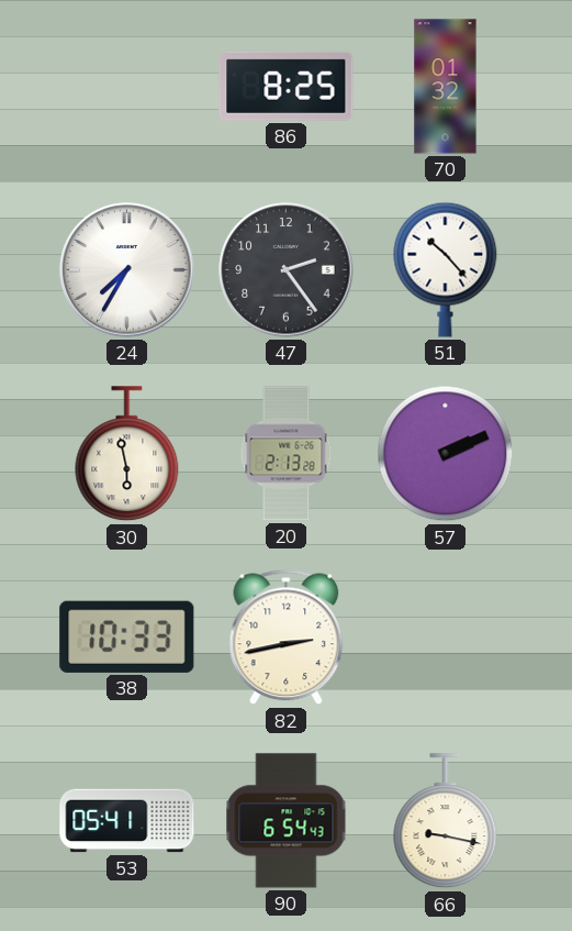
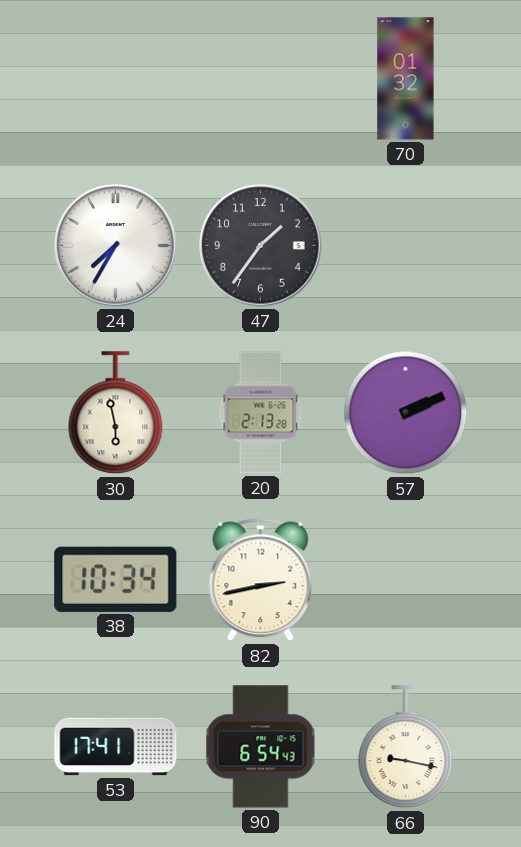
86: 8:25 -> none
47: 2:24 -> 1:36
51: 10:23 -> none
38: 10:33 -> 10:34
53: 05:41 -> 17:41
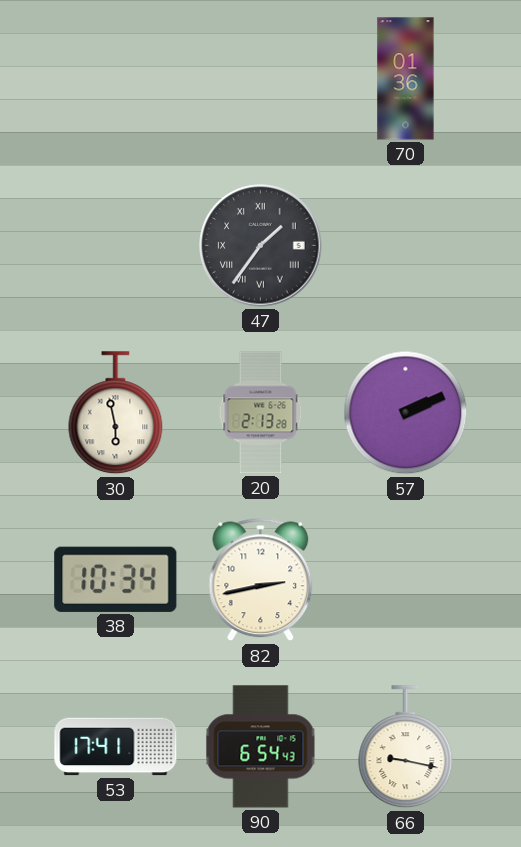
70: 01:32 -> 01:36
24: 7:35 -> none
47 numerals: Arabic -> Roman
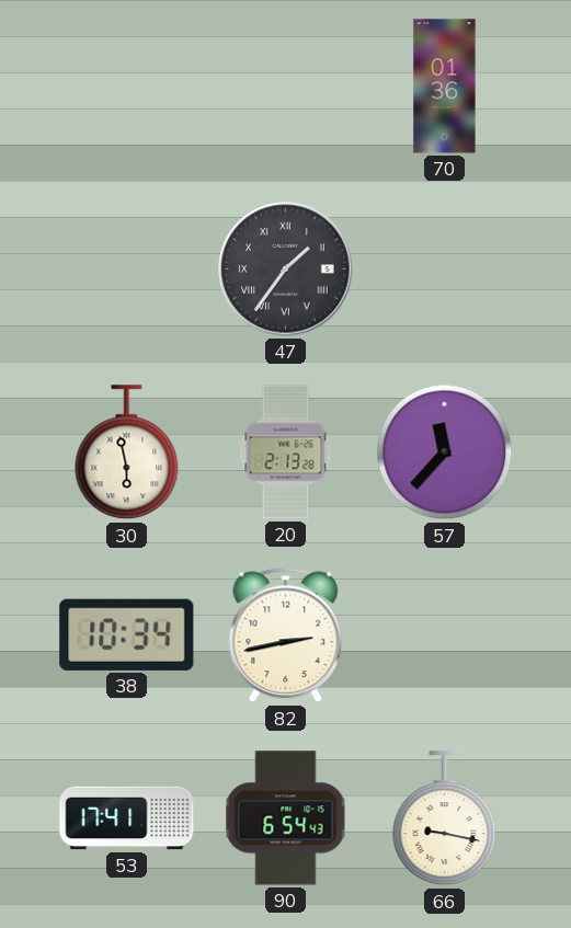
57: 2:11 -> 11:37
